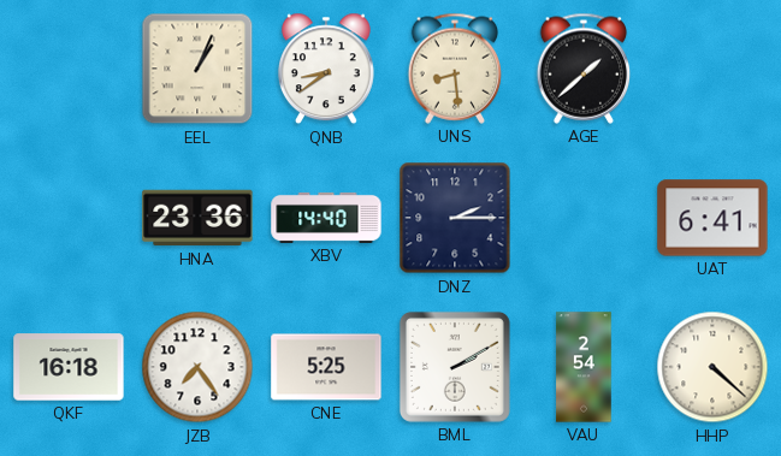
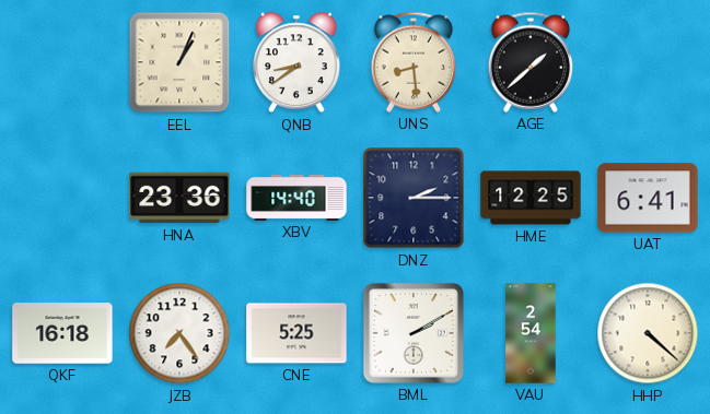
HME: none -> 12:25
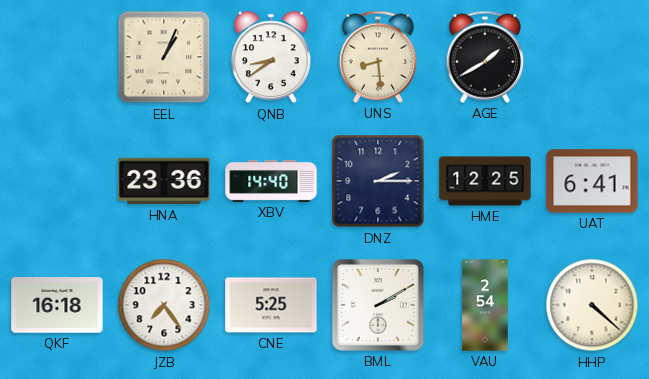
AGE: 1:38 -> 1:40
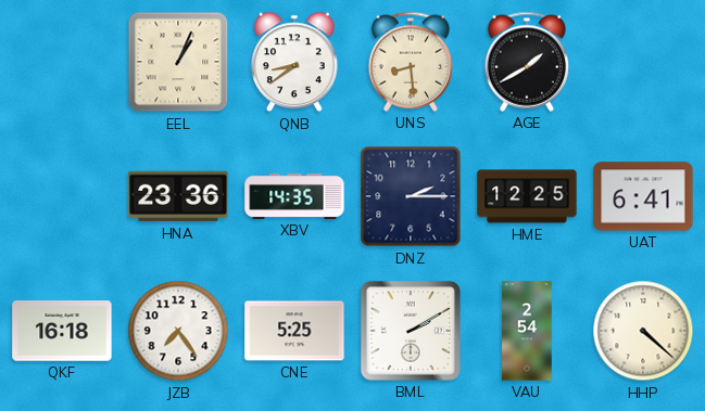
XBV: 14:40 -> 14:35
